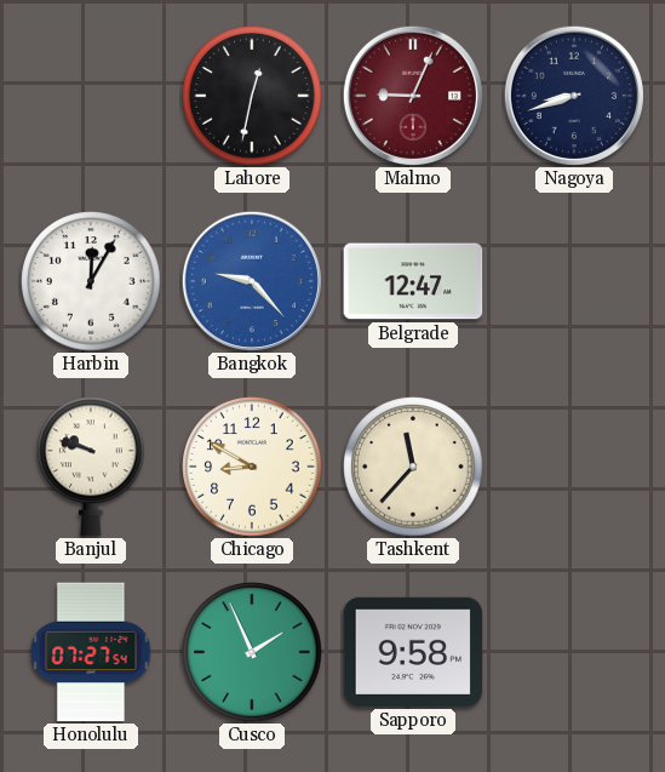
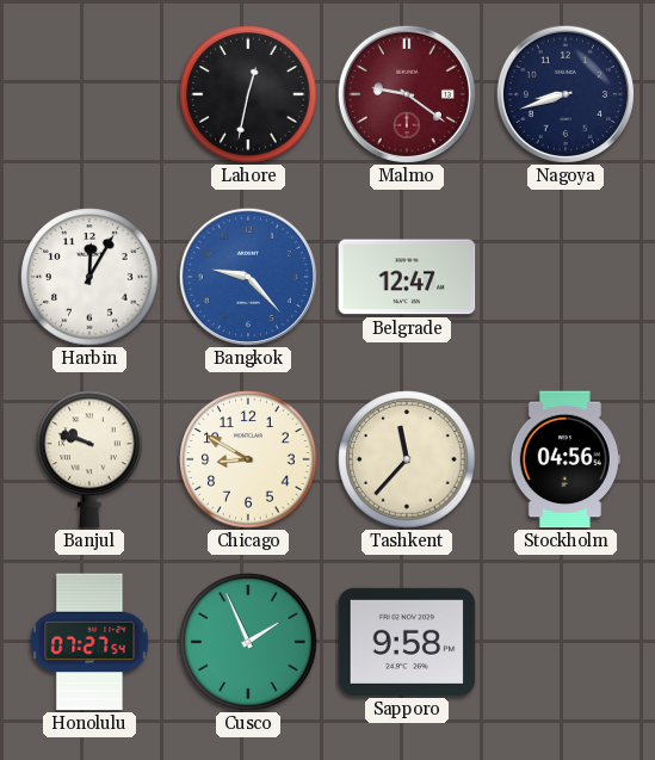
Malmo: 9:04 -> 9:21
Stockholm: none -> 04:56
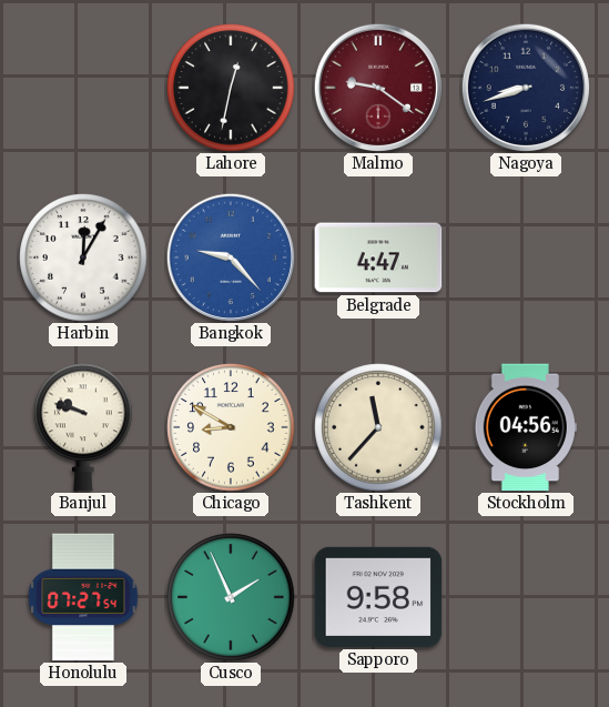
Belgrade: 12:47 -> 4:47
